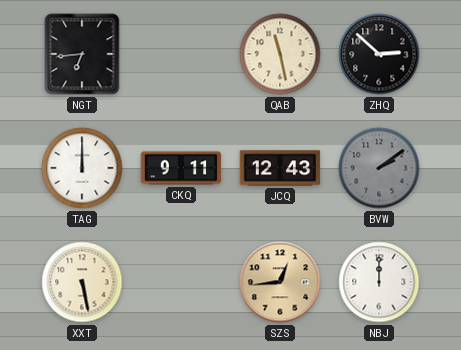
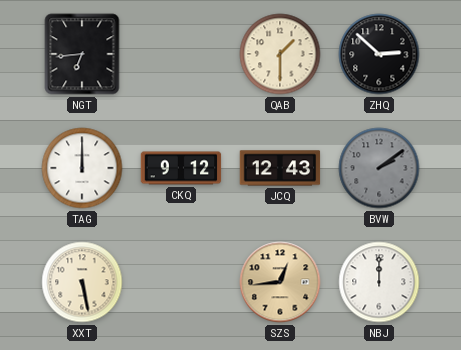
QAB: 11:28 -> 1:30
CKQ: 9:11 -> 9:12
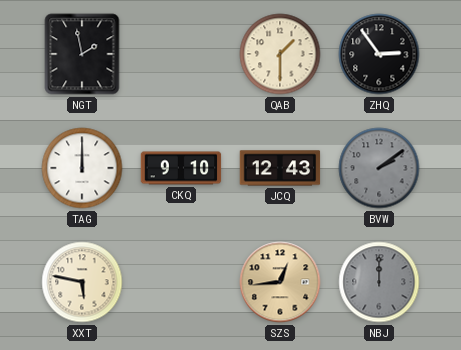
NGT: 6:44 -> 1:58
ZHQ: 2:52 -> 2:54
CKQ: 9:12 -> 9:10
XXT: 5:28 -> 5:47
NBJ dial: white -> grey
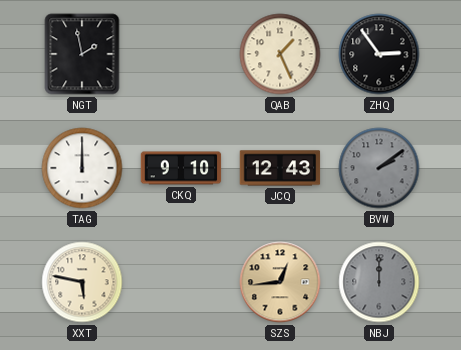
QAB: 1:30 -> 1:26
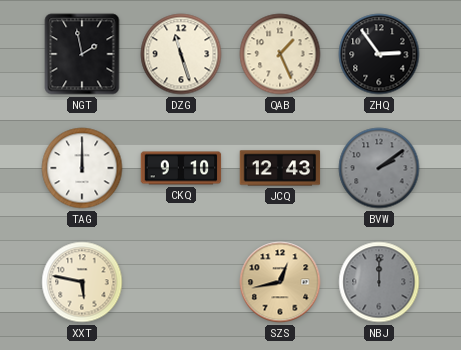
DZG: none -> 11:27
SZS: 12:44 -> 12:43
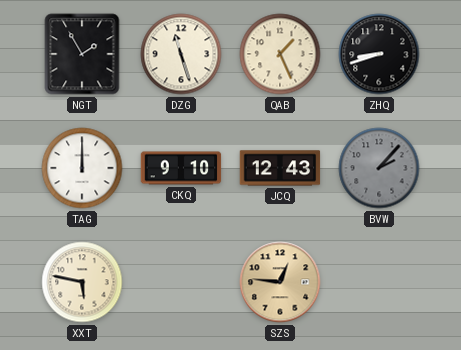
NGT: 1:58 -> 1:55
ZHQ: 2:54 -> 8:42
BVW: 2:09 -> 2:07
SZS: 12:43 -> 12:46
NBJ: 12:00 -> none
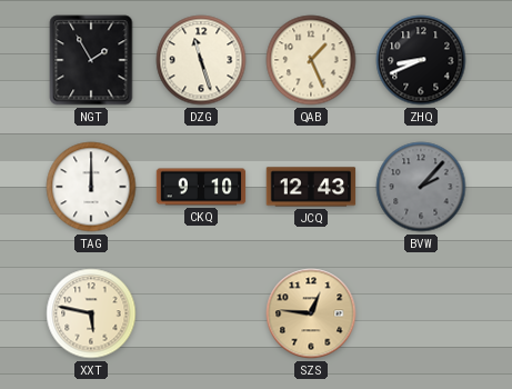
ZHQ: 8:42 -> 8:41
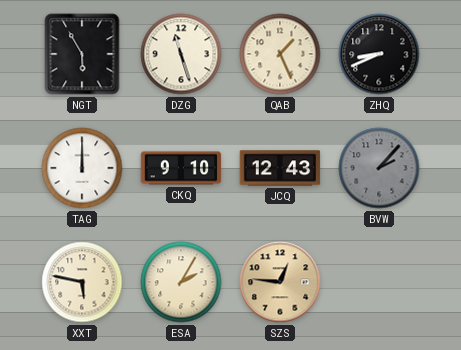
NGT: 1:55 -> 5:55
ESA: none -> 2:05
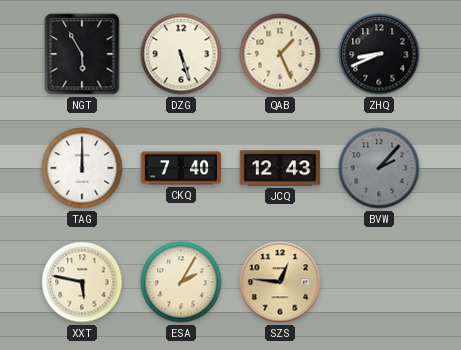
DZG: 11:27 -> 5:27
CKQ: 9:10 -> 7:40
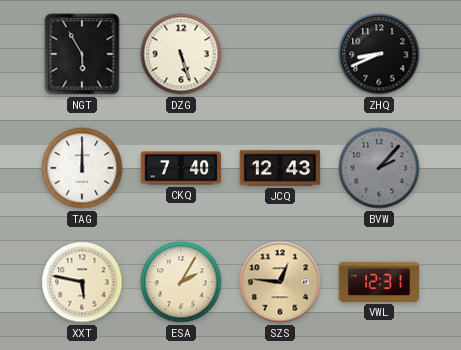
QAB: 1:26 -> none
VWL: none -> 12:31
